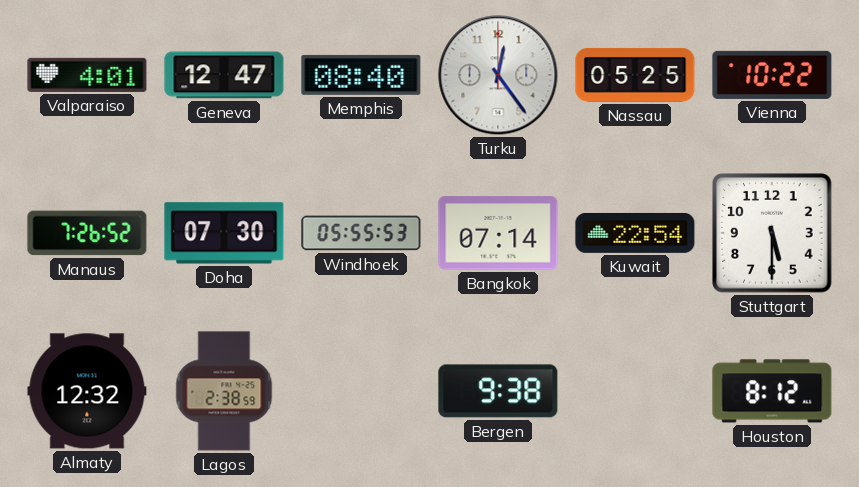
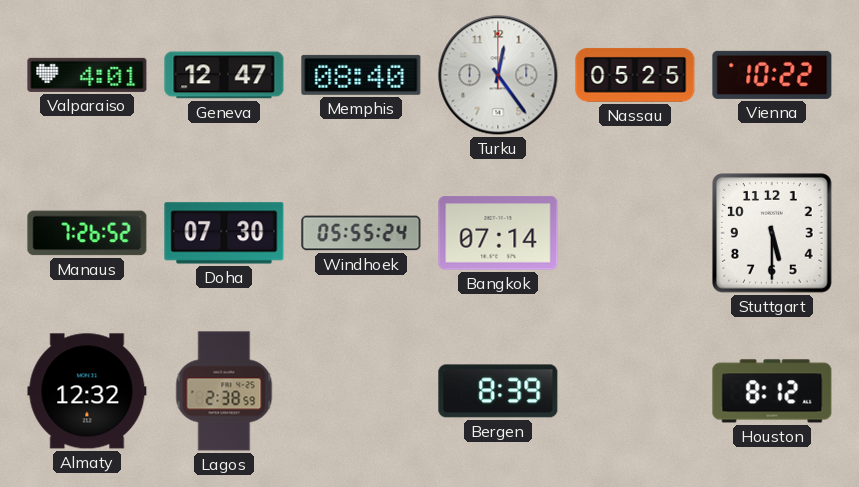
Windhoek: 05:55:53 -> 05:55:24
Kuwait: 22:54 -> none
Bergen: 9:38 -> 8:39
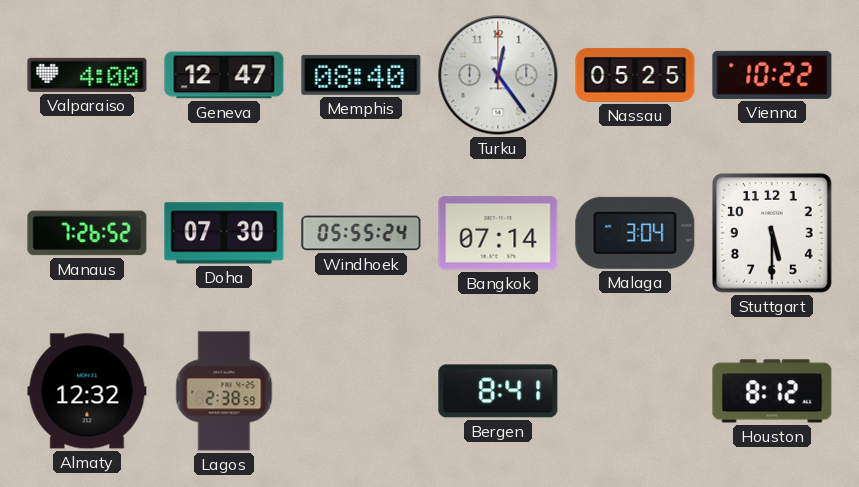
Valparaiso: 4:01 -> 4:00
Malaga: none -> 3:04
Bergen: 8:39 -> 8:41
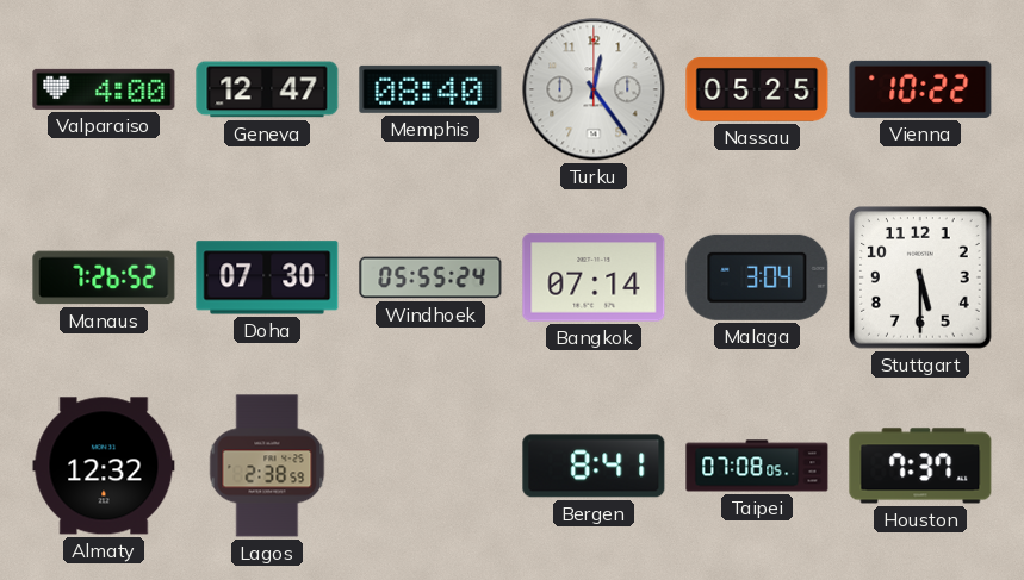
Taipei: none -> 07:08
Houston: 8:12 -> 7:37
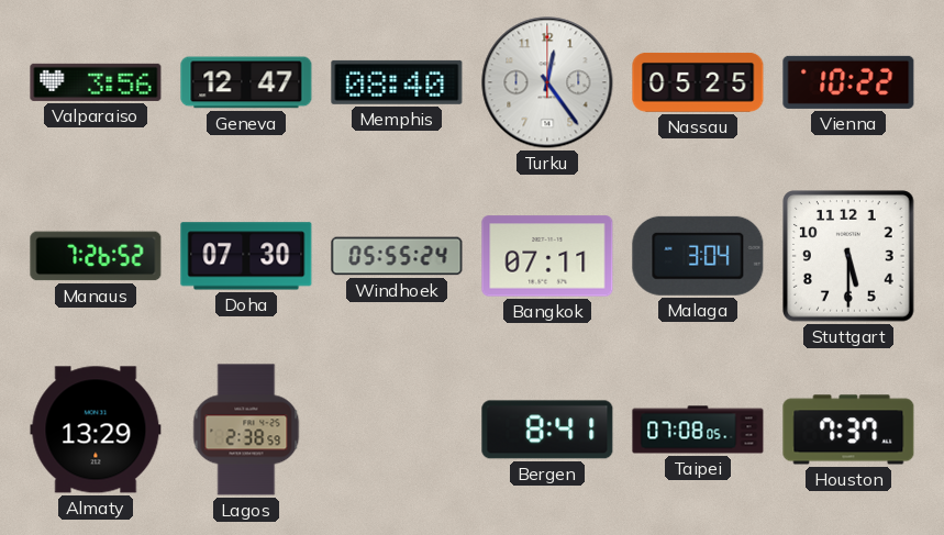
Valparaiso: 4:00 -> 3:56
Bangkok: 07:14 -> 07:11
Almaty: 12:32 -> 13:29
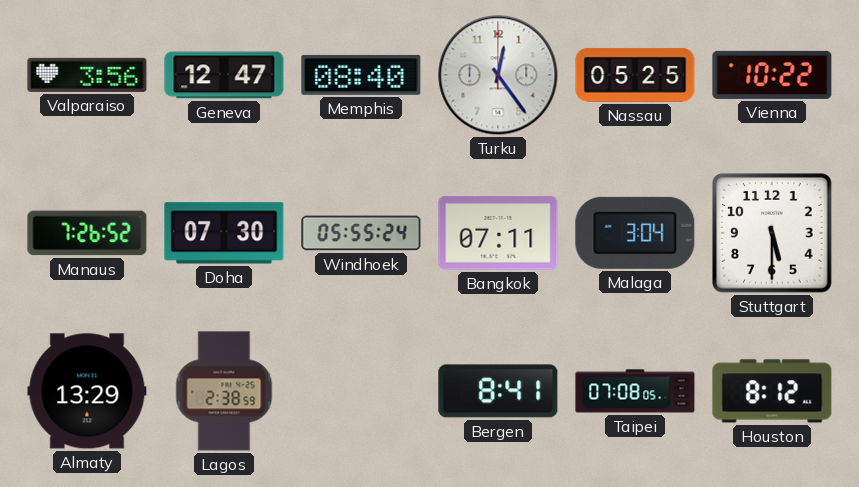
Houston: 7:37 -> 8:12
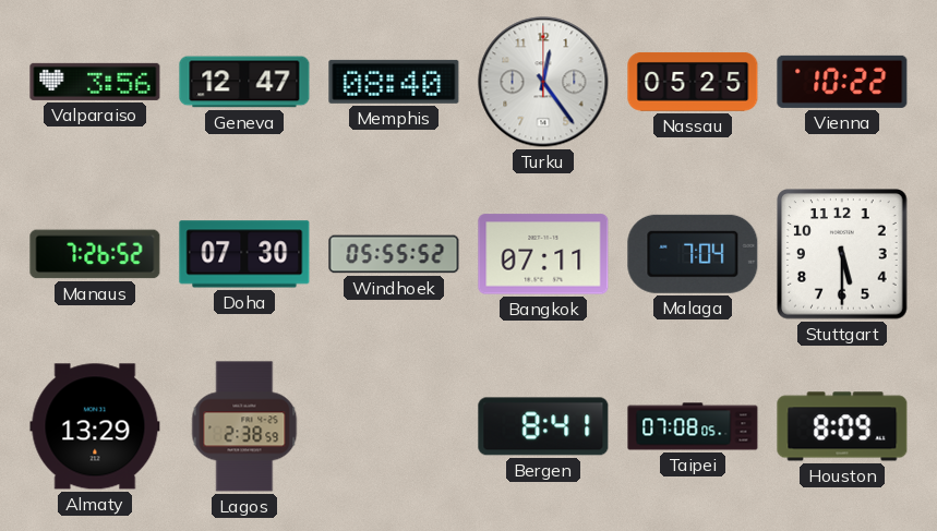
Windhoek: 05:55:24 -> 05:55:52
Malaga: 3:04 -> 7:04
Houston: 8:12 -> 8:09
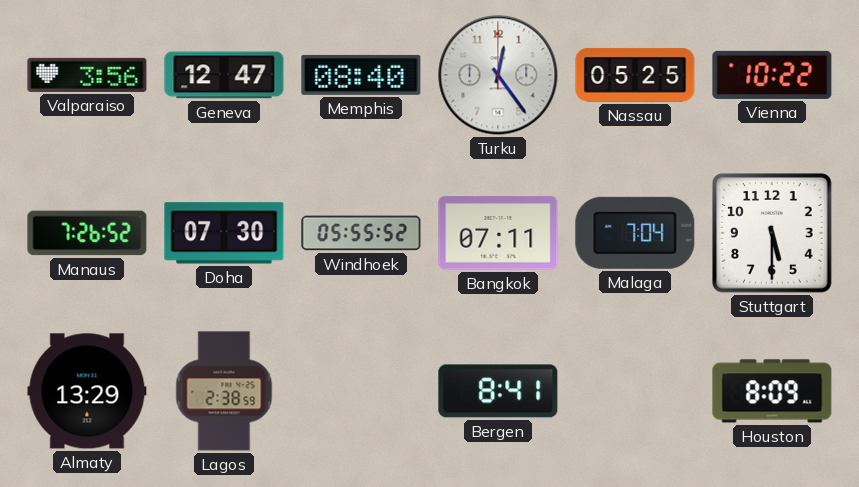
Taipei: 07:08 -> none
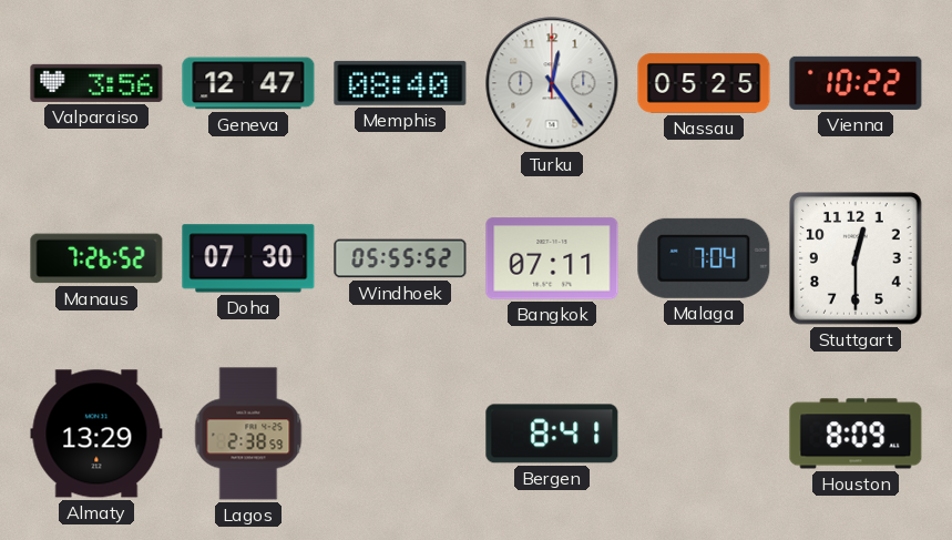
Stuttgart: 5:30 -> 12:30
